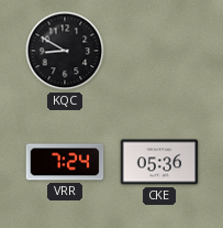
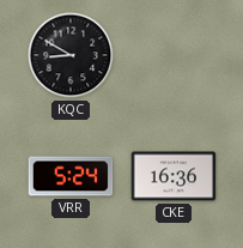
VRR: 7:24 -> 5:24
CKE: 05:36 -> 16:36
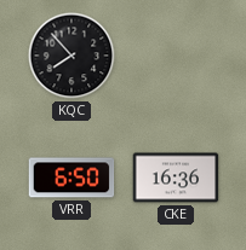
KQC: 8:50 -> 7:53
VRR: 5:24 -> 6:50
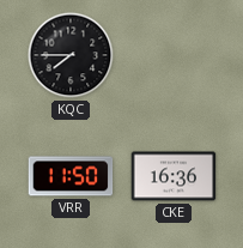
KQC: 7:53 -> 7:45
VRR: 6:50 -> 11:50
